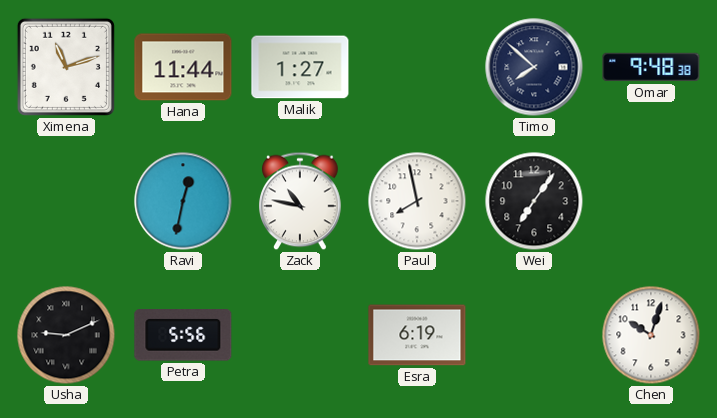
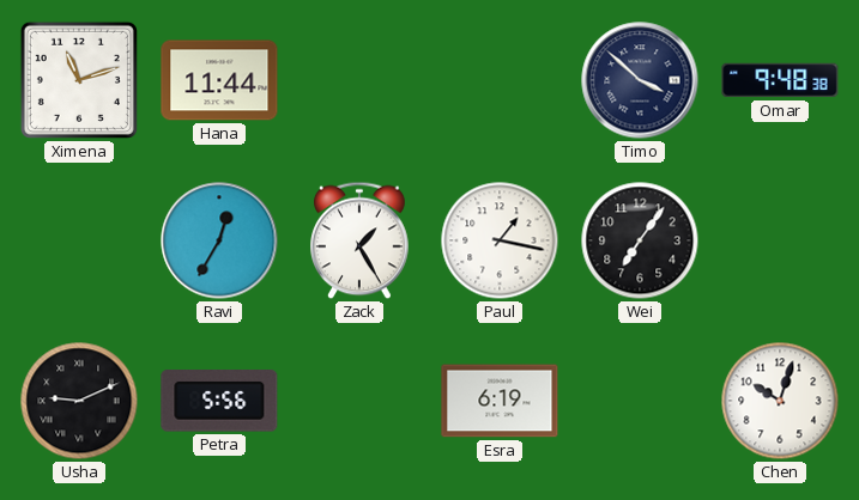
Malik: 1:27 -> none
Timo: 7:52 -> 3:52
Ravi: 12:32 -> 12:35
Zack: 10:47 -> 1:25
Paul: 7:58 -> 1:17
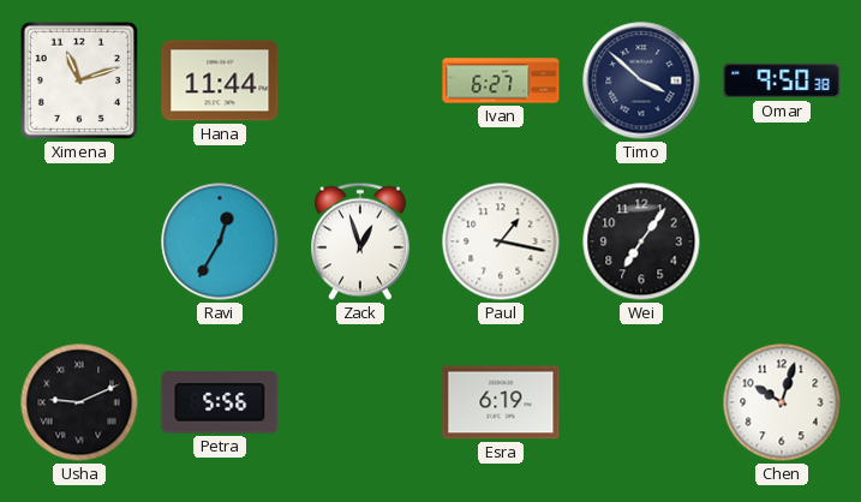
Ivan: none -> 6:27
Omar: 9:48 -> 9:50
Zack: 1:25 -> 12:57
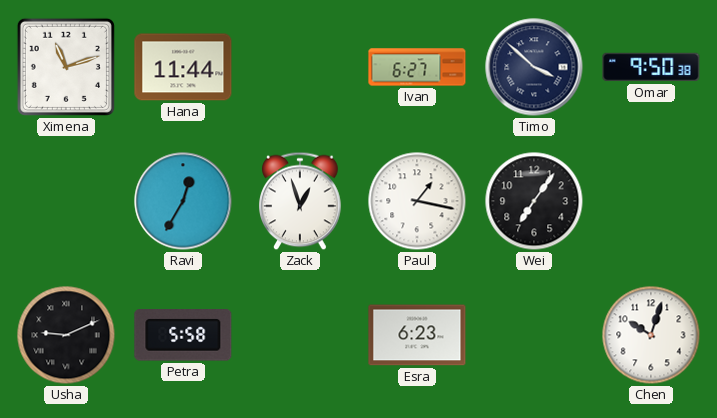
Petra: 5:56 -> 5:58
Esra: 6:19 -> 6:23
